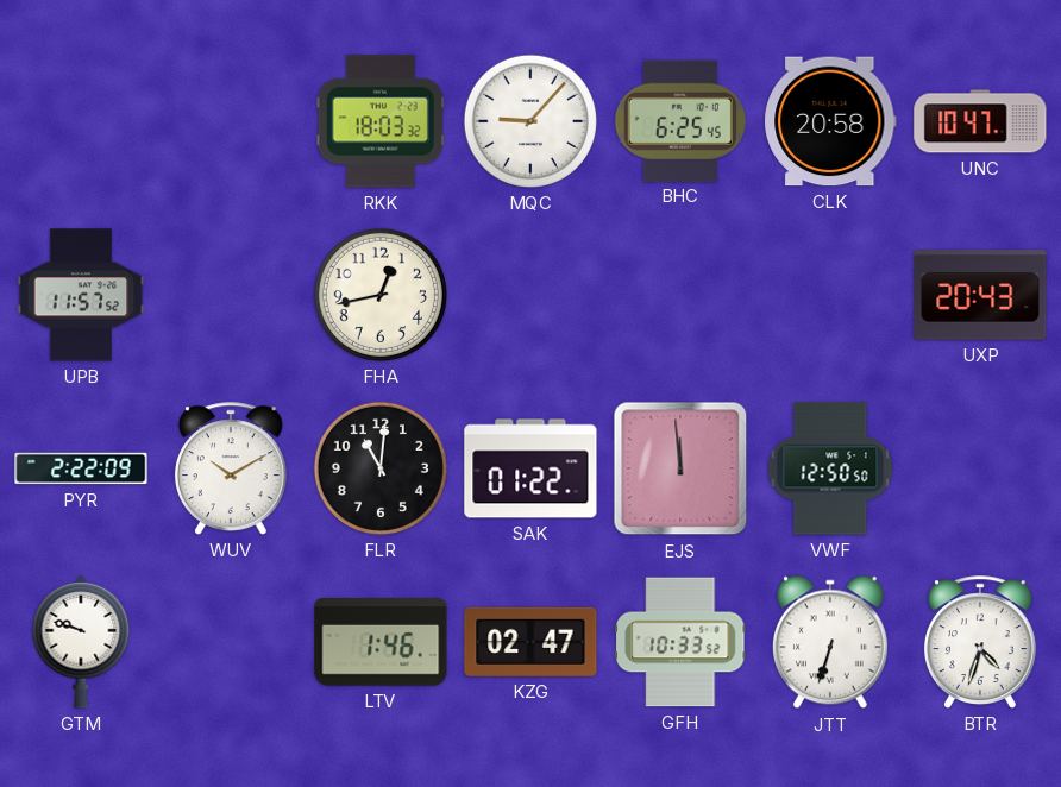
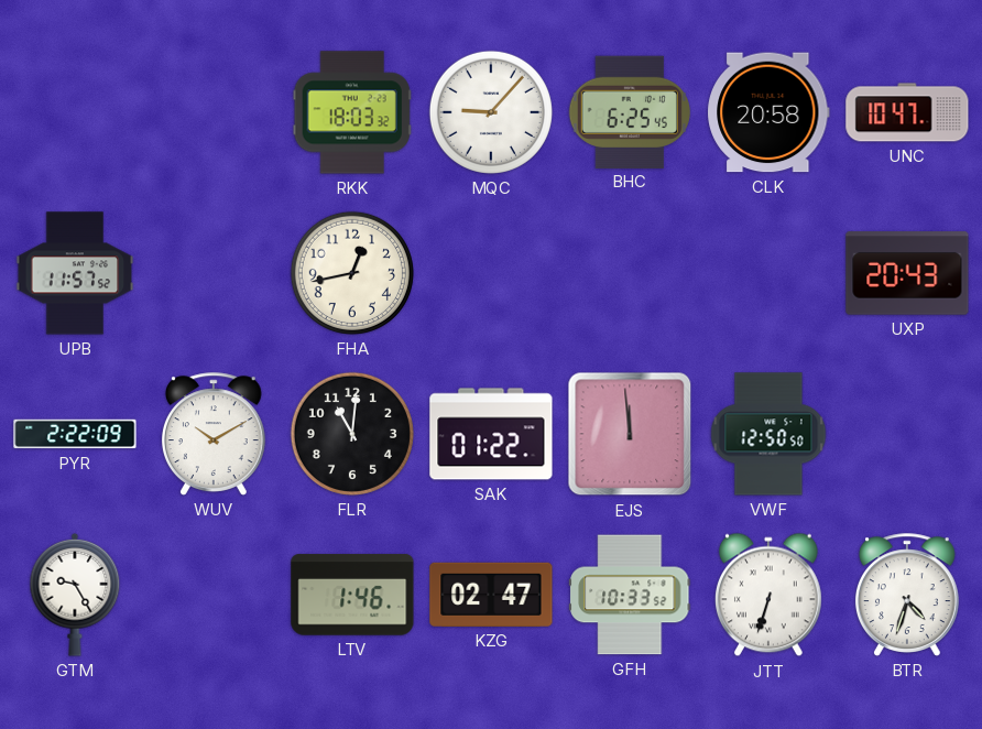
GTM: 9:48 -> 9:25
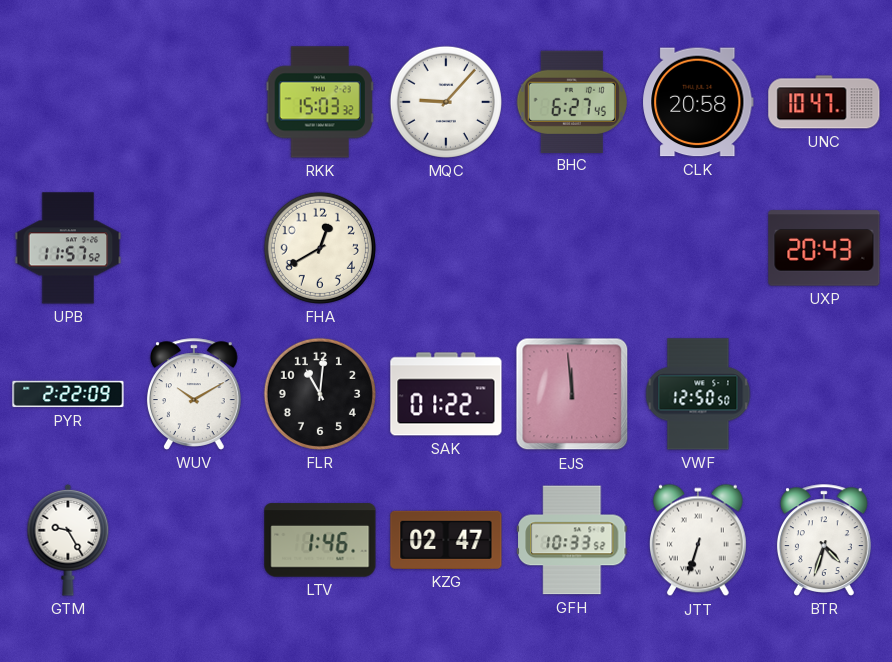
RKK: 18:03 -> 15:03
BHC: 6:25 -> 6:27
FHA: 12:43 -> 12:40
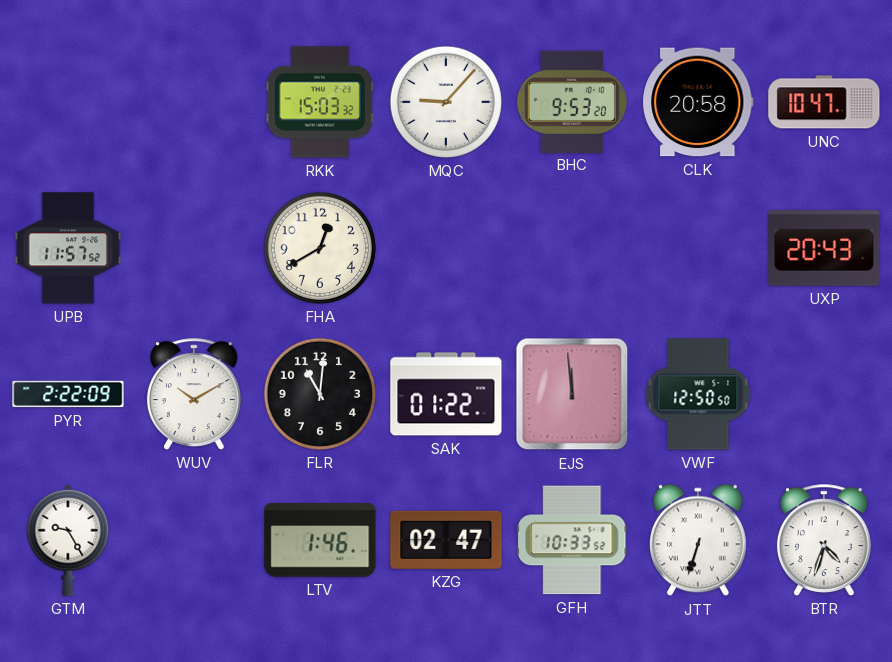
BHC: 6:27 -> 9:53
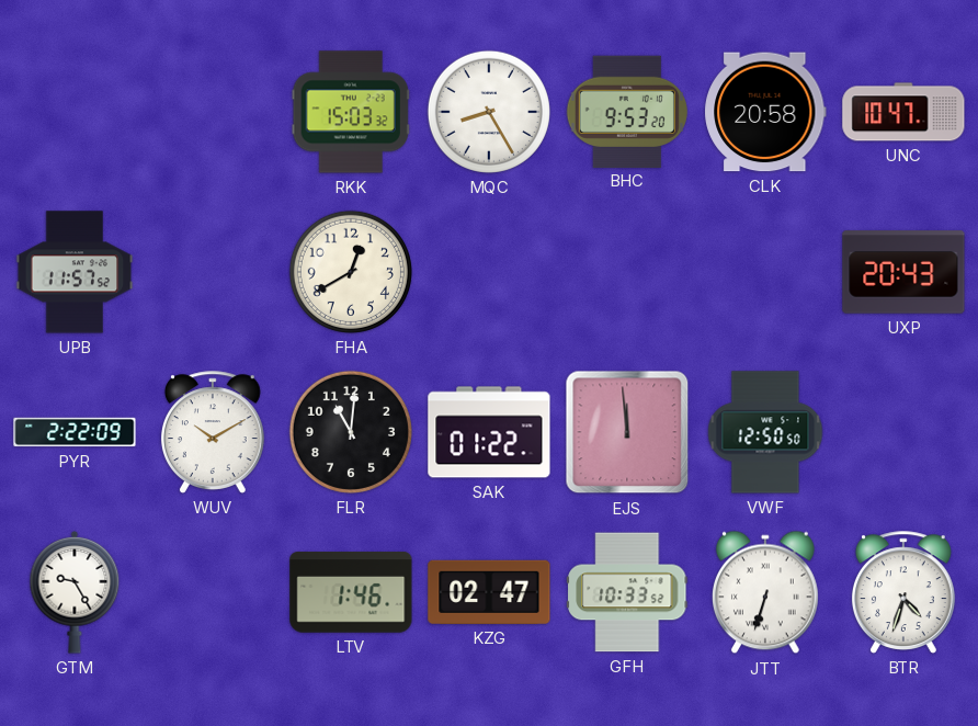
MQC: 9:07 -> 8:25
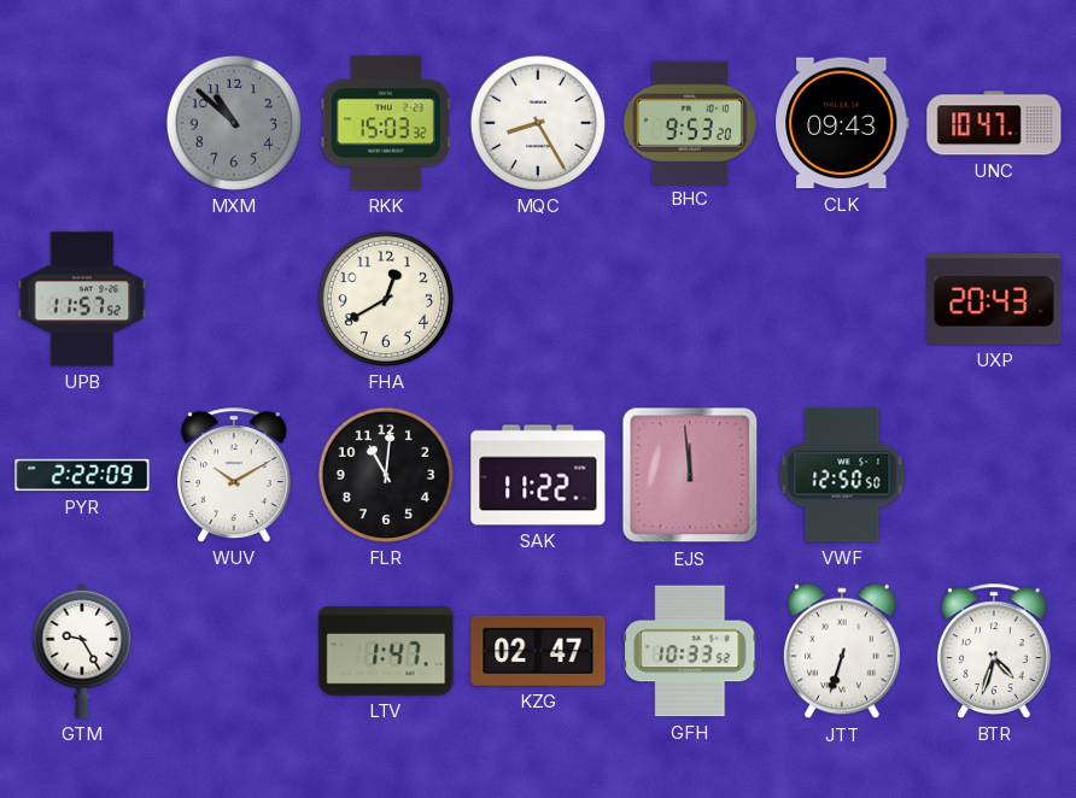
MXM: none -> 10:52
CLK: 20:58 -> 09:43
SAK: 01:22 -> 11:22
LTV: 1:46 -> 1:47
